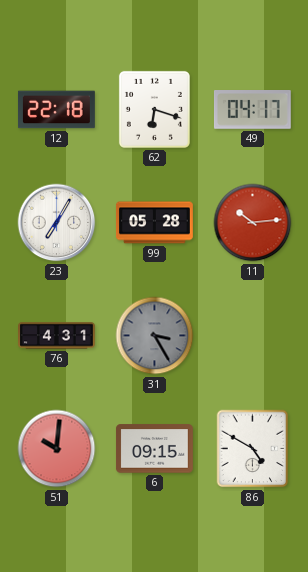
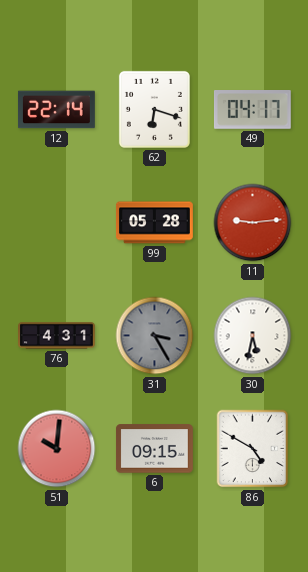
12: 22:18 -> 22:14
23: 7:05 -> none
11: 10:14 -> 9:14
30: none -> 5:32
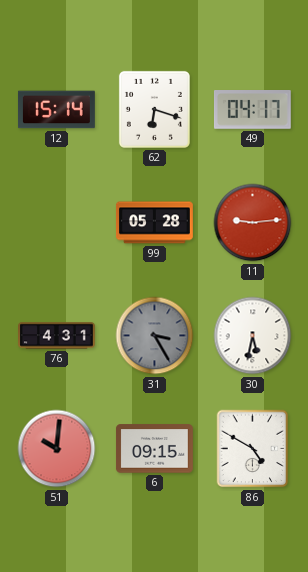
12: 22:14 -> 15:14
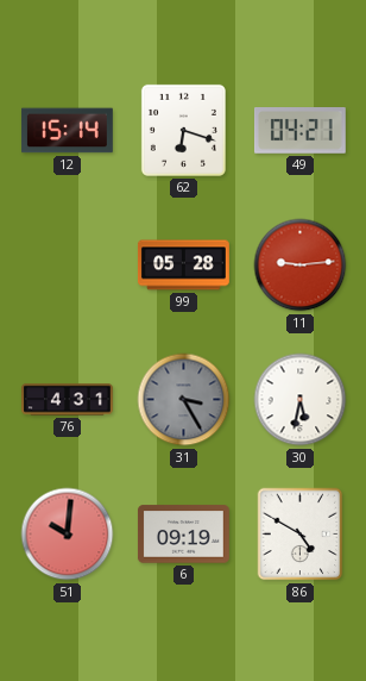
49: 04:17 -> 04:21
6: 09:15 -> 09:19
